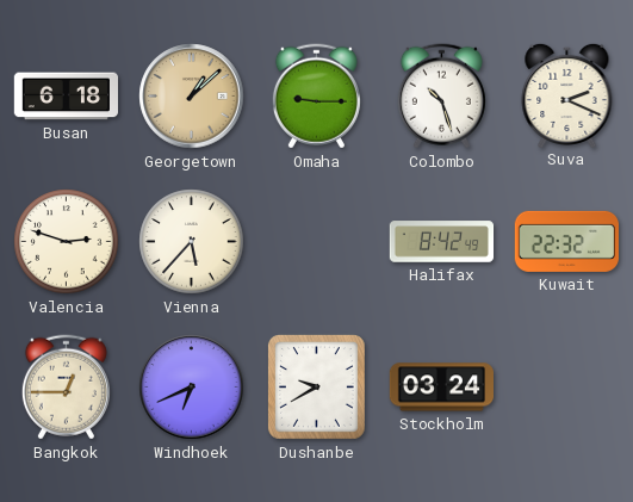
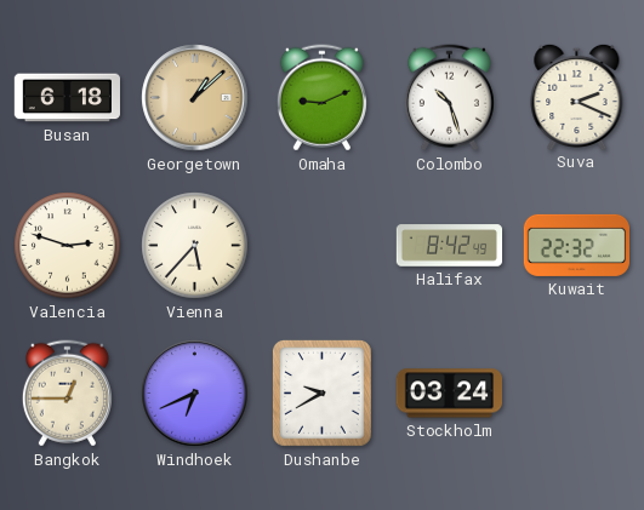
Omaha: 9:15 -> 9:11
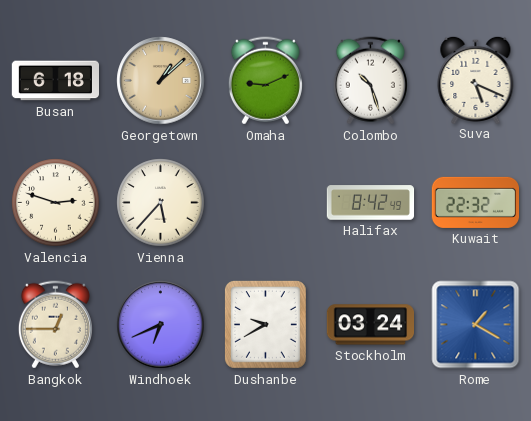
Suva: 2:19 -> 5:19
Rome: none -> 1:20
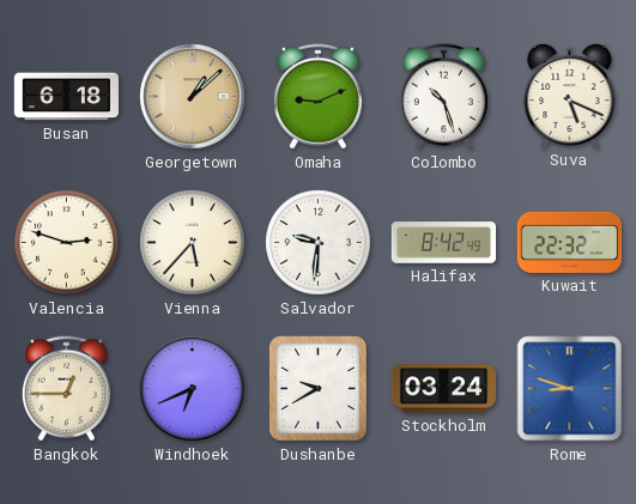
Salvador: none -> 9:31
Rome: 1:20 -> 8:48
